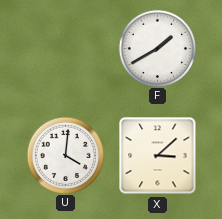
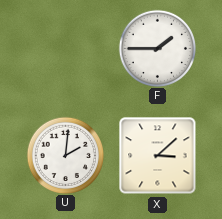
F: 1:40 -> 1:45
U: 4:01 -> 2:01
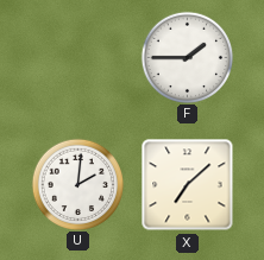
X: 3:08 -> 7:08
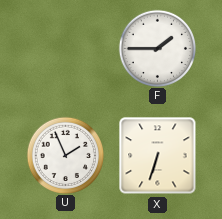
U: 2:01 -> 1:56
X: 7:08 -> 6:33
